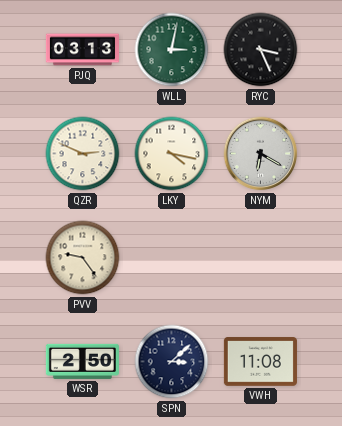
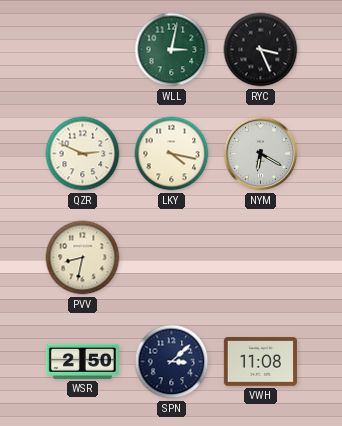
PJQ: 03:13 -> none
PVV: 9:24 -> 8:32
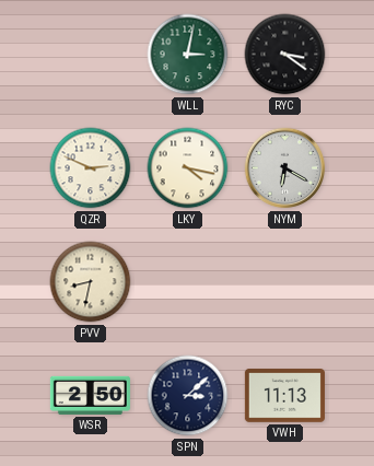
RYC: 3:26 -> 3:21
VWH: 11:08 -> 11:13
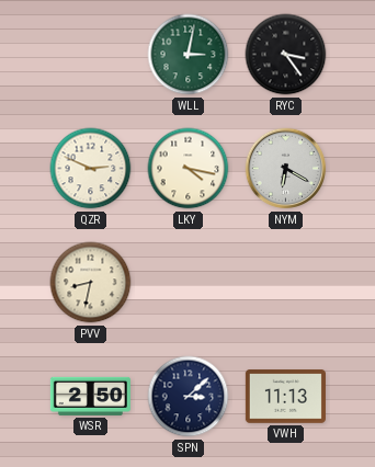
RYC: 3:21 -> 3:24
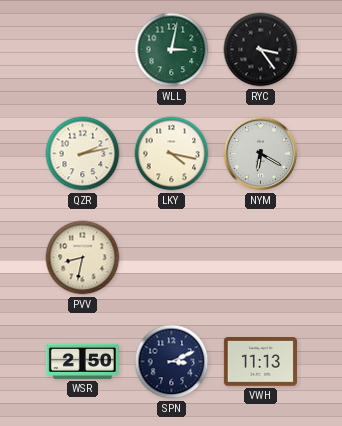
QZR: 2:49 -> 2:13
SPN: 3:08 -> 3:11
